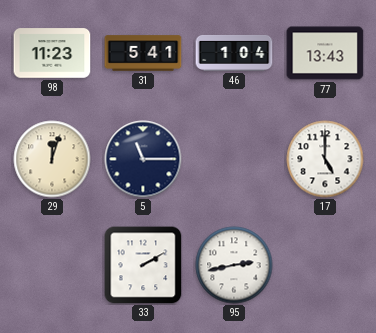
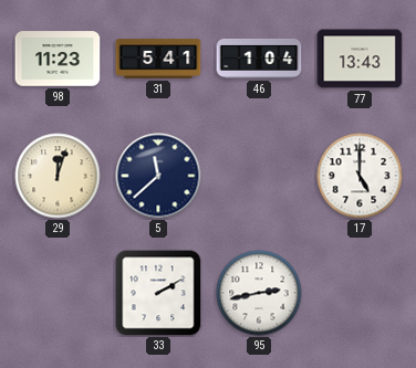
5: 11:15 -> 11:38
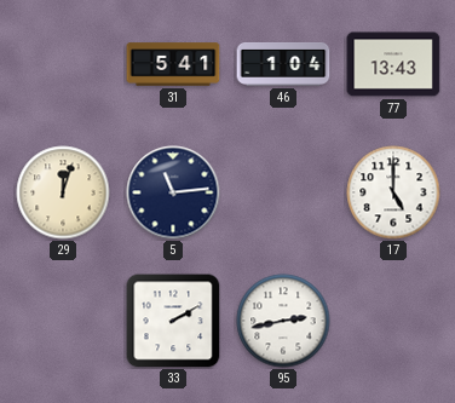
98: 11:23 -> none
5: 11:38 -> 11:14
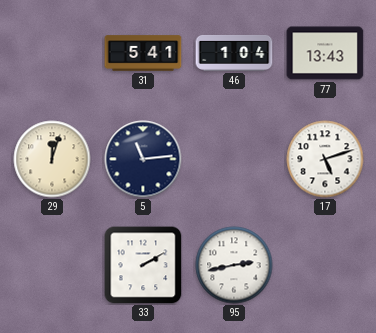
17: 5:00 -> 5:12
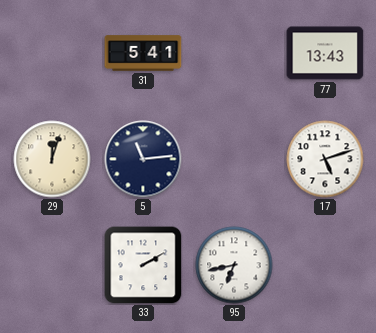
46: 1:04 -> none
95: 2:43 -> 6:43
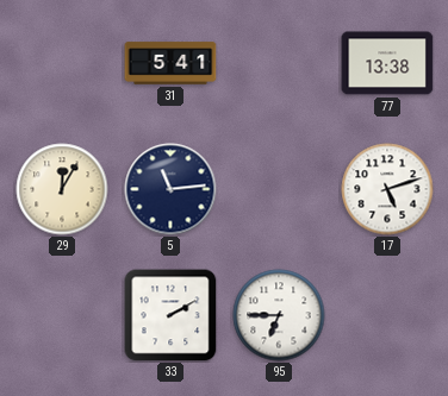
77: 13:43 -> 13:38
29: 12:03 -> 12:05
95: 6:43 -> 6:45
